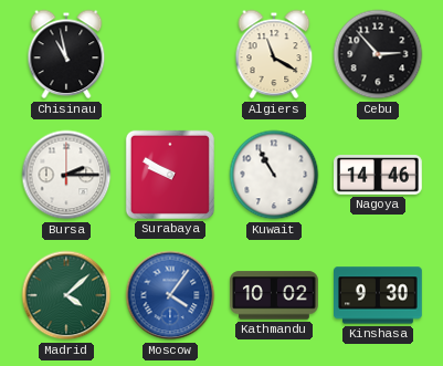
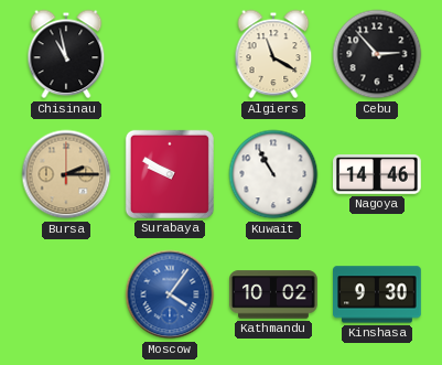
Bursa dial: white -> champagne
Madrid: 4:08 -> none
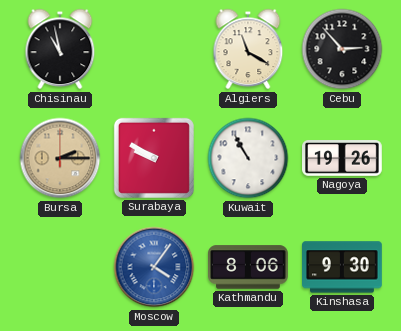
Nagoya: 14:46 -> 19:26
Kathmandu: 10:02 -> 8:06
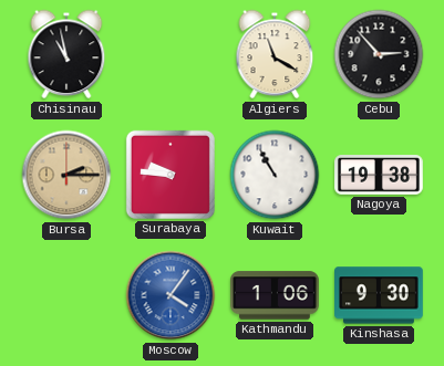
Surabaya: 9:50 -> 9:46
Nagoya: 19:26 -> 19:38
Kathmandu: 8:06 -> 1:06
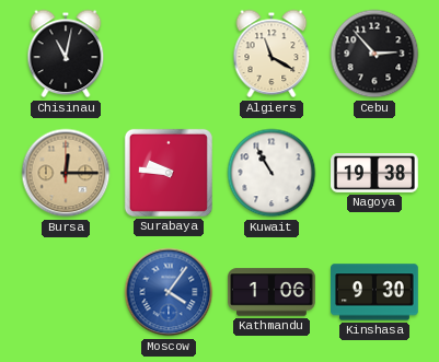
Chisinau: 10:58 -> 11:02
Bursa: 2:15 -> 12:15
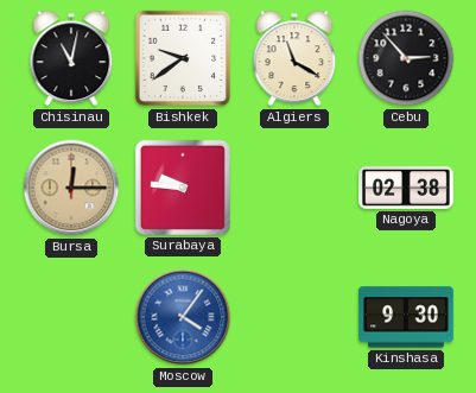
Bishkek: none -> 9:39
Kuwait: 10:55 -> none
Nagoya: 19:38 -> 02:38
Kathmandu: 1:06 -> none
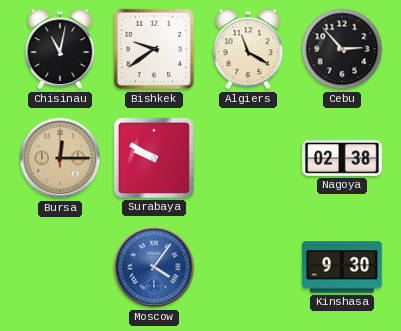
Surabaya: 9:46 -> 9:50
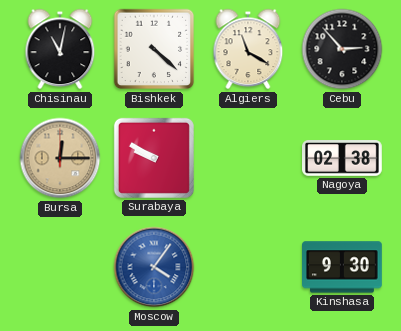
Bishkek: 9:39 -> 4:22
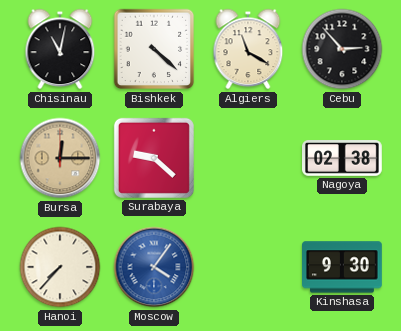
Surabaya: 9:50 -> 9:22
Hanoi: none -> 7:37
